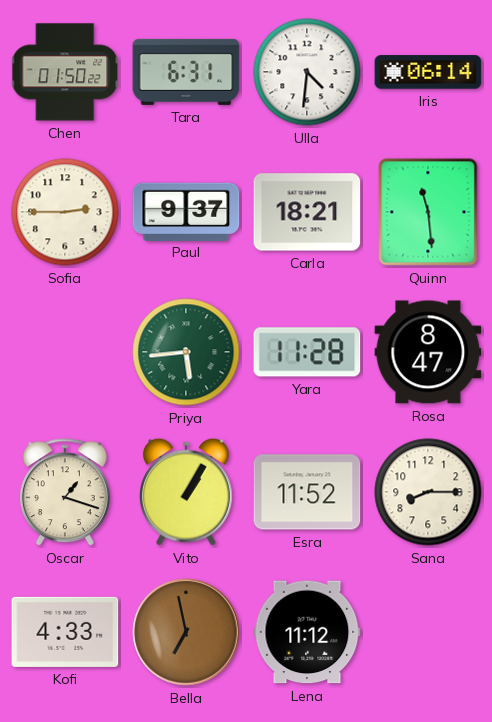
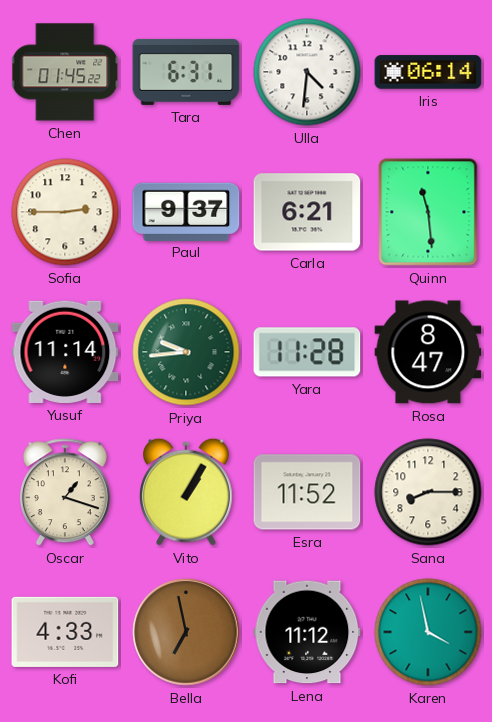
Chen: 01:50 -> 01:45
Carla: 18:21 -> 6:21
Yusuf: none -> 11:14
Priya: 5:44 -> 9:44
Karen: none -> 3:58
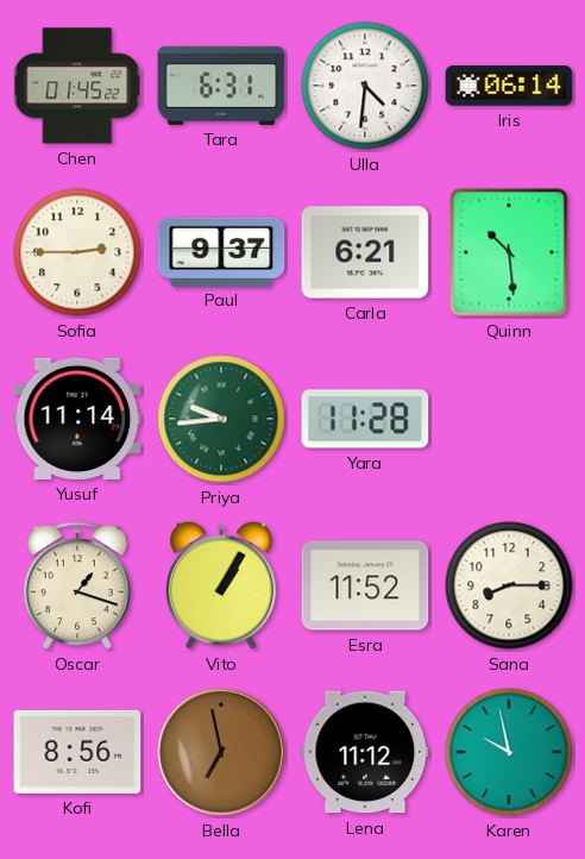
Quinn: 11:29 -> 10:29
Rosa: 8:47 -> none
Kofi: 4:33 -> 8:56
Karen: 3:58 -> 9:58
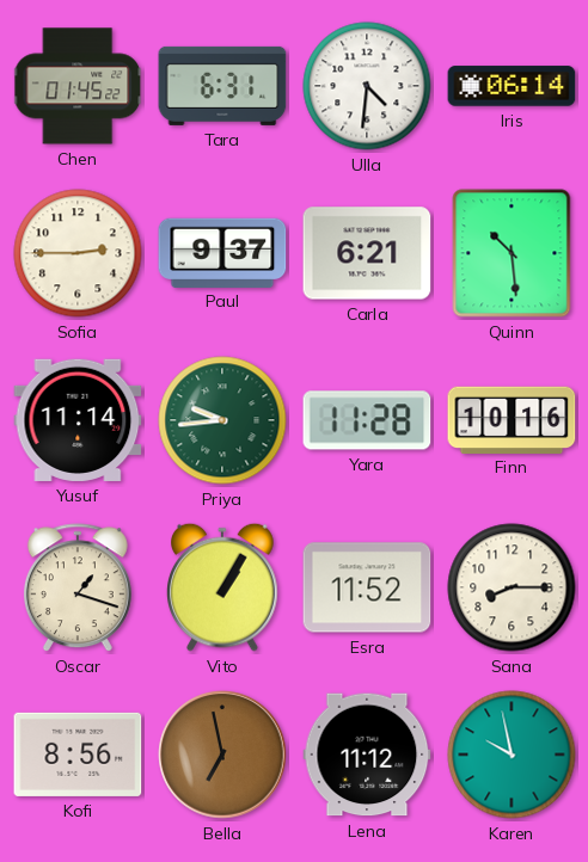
Finn: none -> 10:16
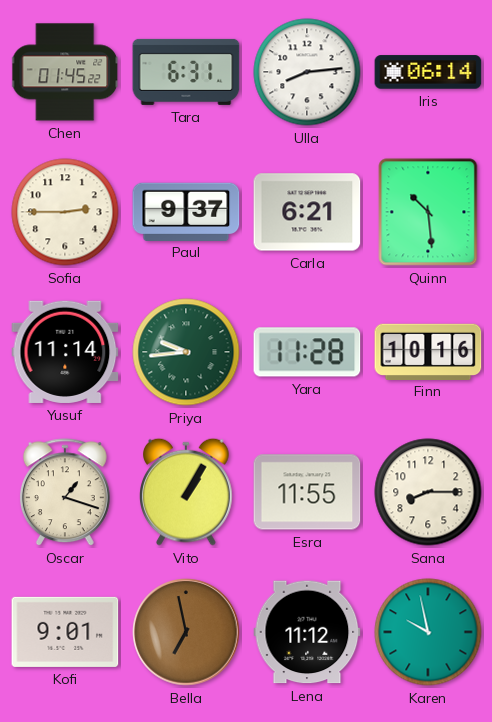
Ulla: 4:31 -> 8:14
Esra: 11:52 -> 11:55
Kofi: 8:56 -> 9:01
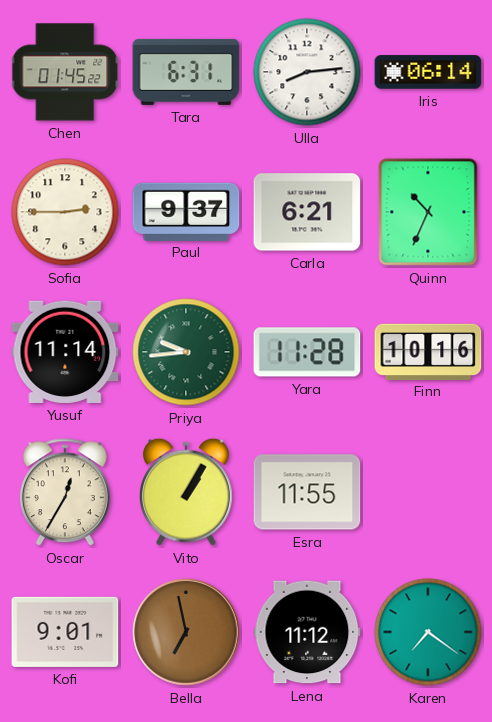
Quinn: 10:29 -> 10:34
Oscar: 1:18 -> 12:35
Sana: 8:15 -> none
Karen: 9:58 -> 7:21
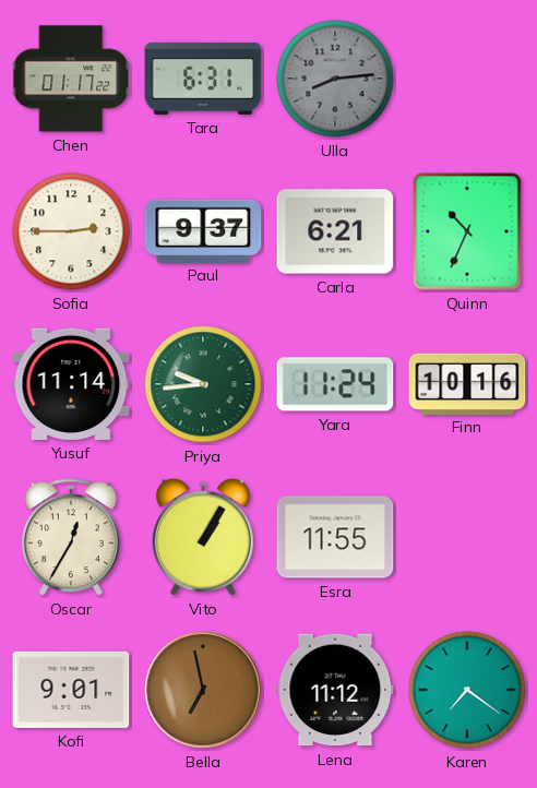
Chen: 01:45 -> 01:17
Ulla dial: white -> grey
Iris: 06:14 -> none
Yara: 11:28 -> 11:24
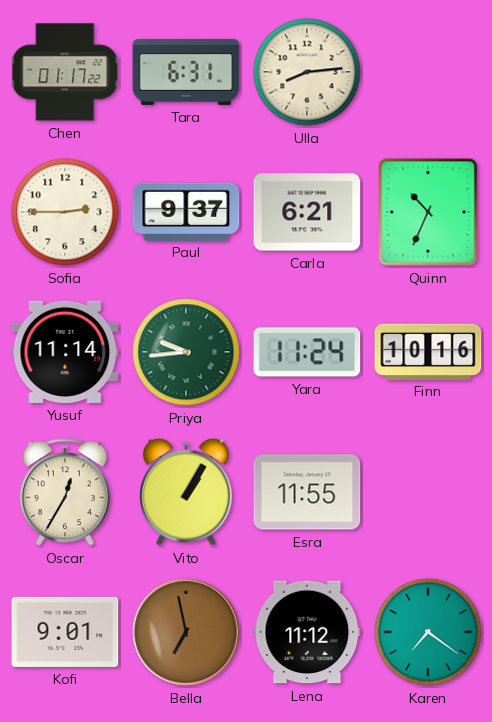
Ulla dial: grey -> cream
